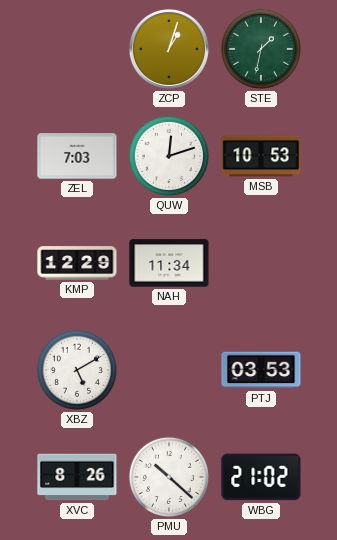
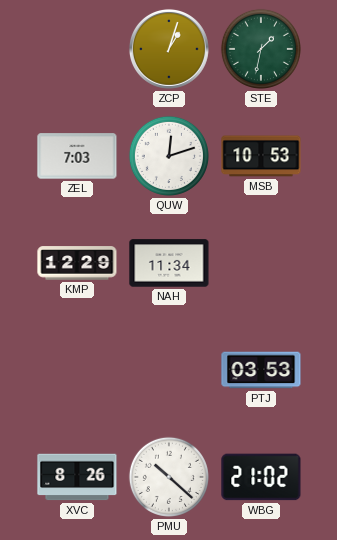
XBZ: 5:10 -> none
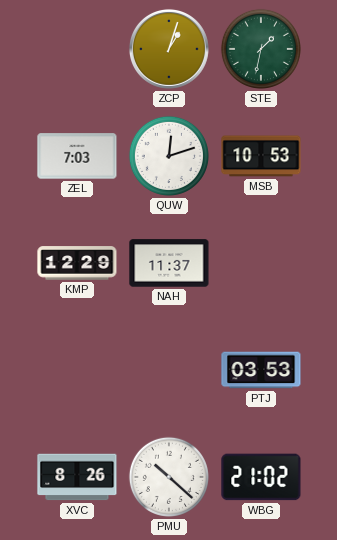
NAH: 11:34 -> 11:37
